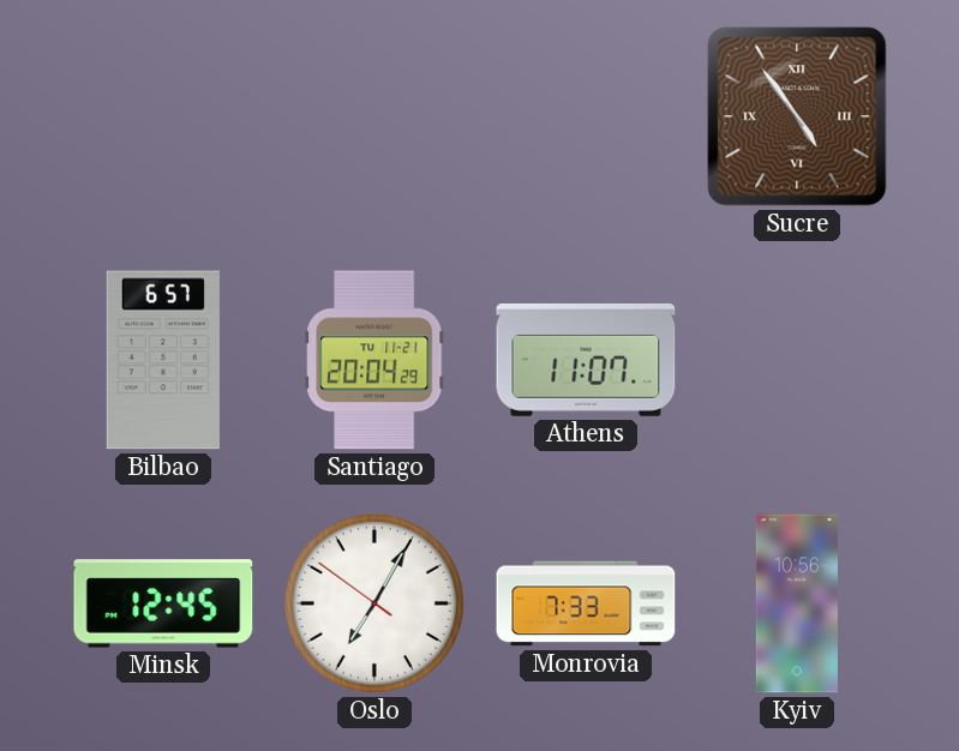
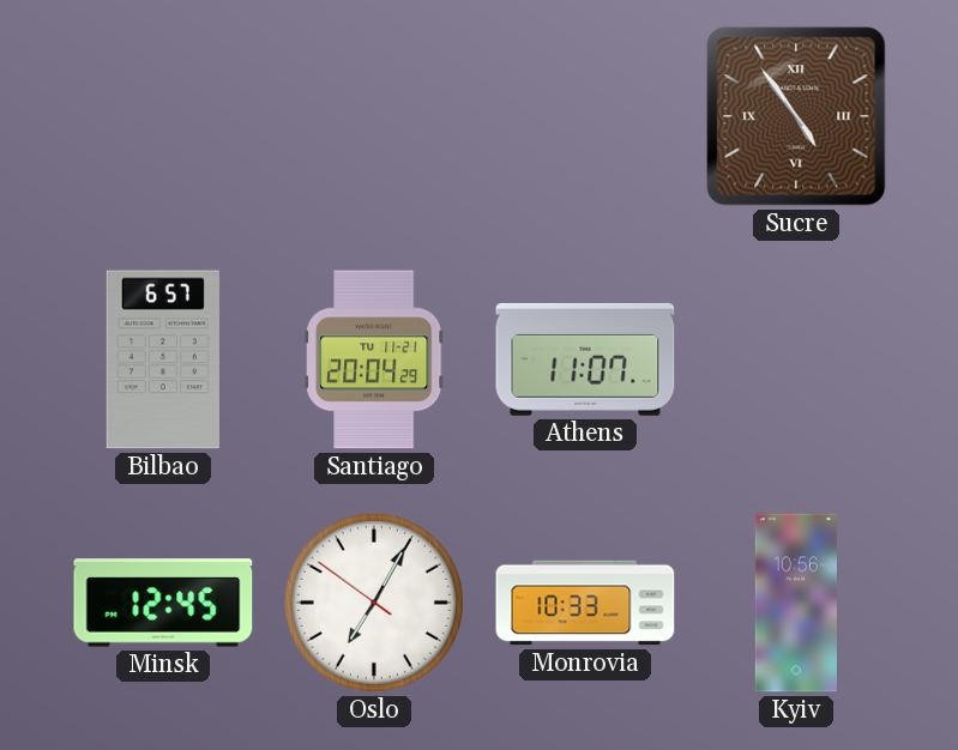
Monrovia: 7:33 -> 10:33
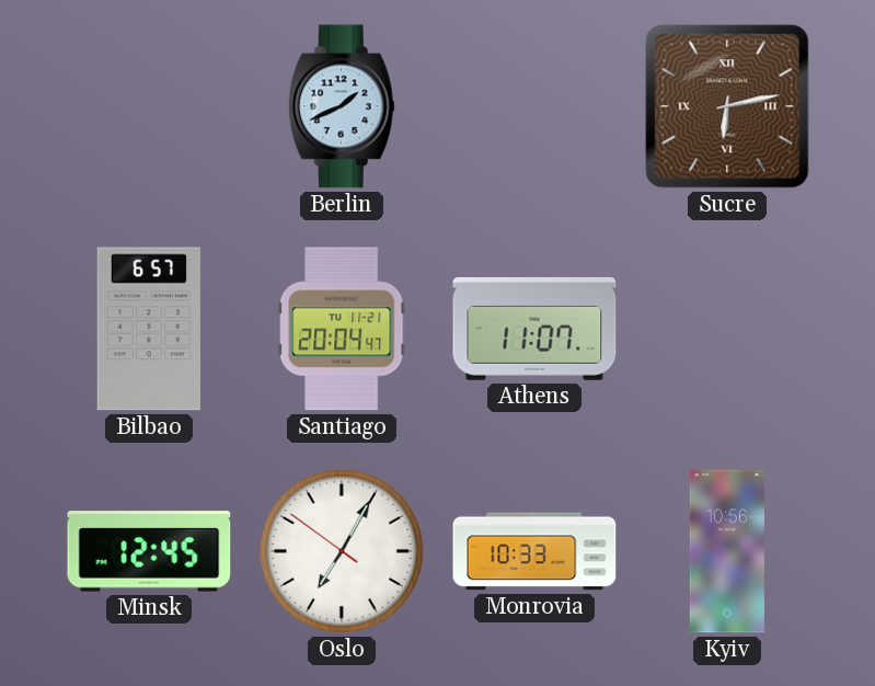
Berlin: none -> 1:41
Sucre: 4:54 -> 6:13
Santiago: 20:04:29 -> 20:04:47
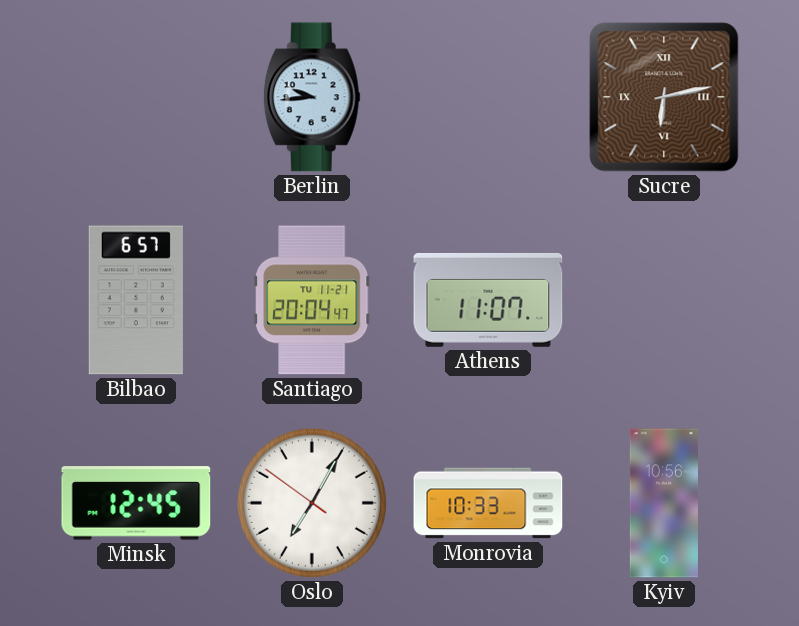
Berlin: 1:41 -> 9:44
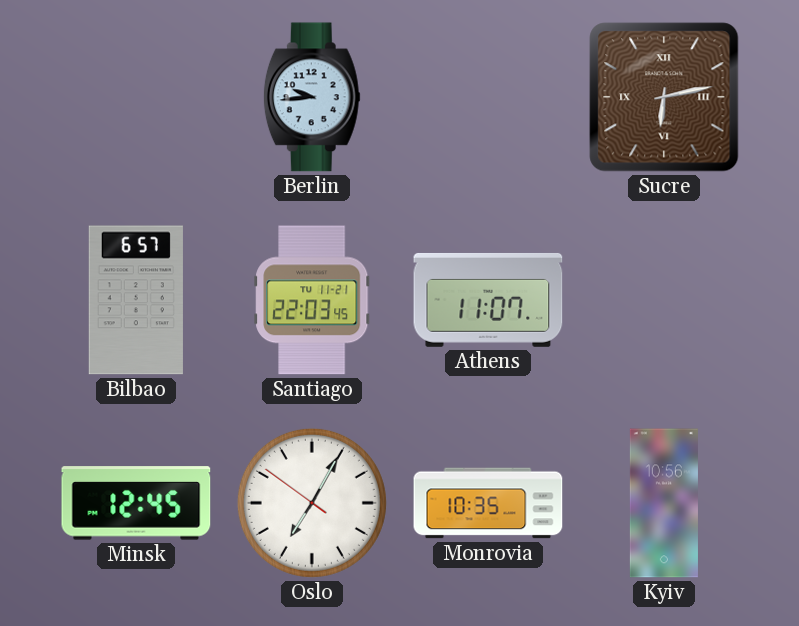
Santiago: 20:04 -> 22:03
Monrovia: 10:33 -> 10:35
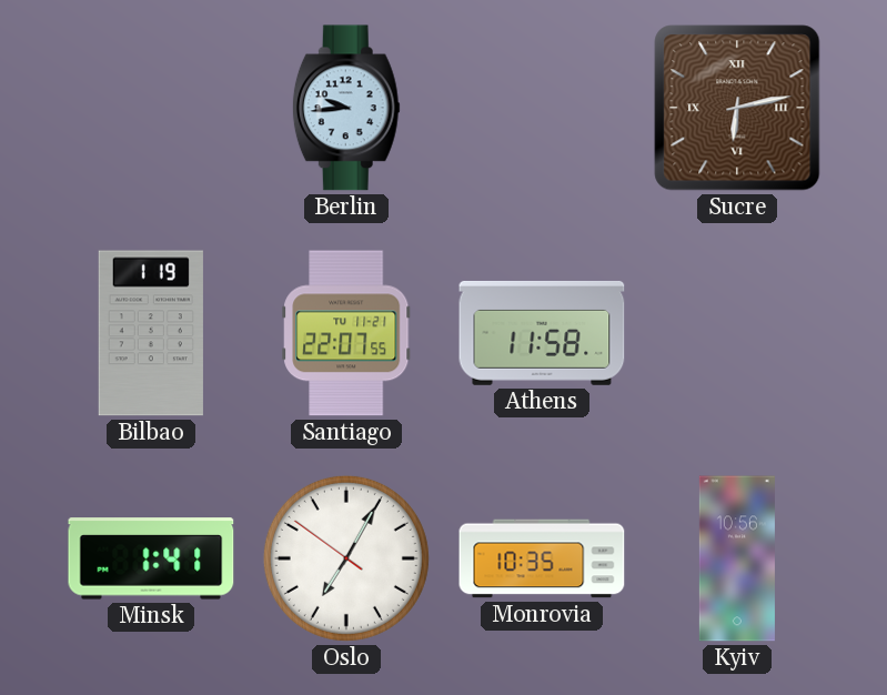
Bilbao: 6:57 -> 1:19
Santiago: 22:03 -> 22:07
Athens: 11:07 -> 11:58
Minsk: 12:45 -> 1:41
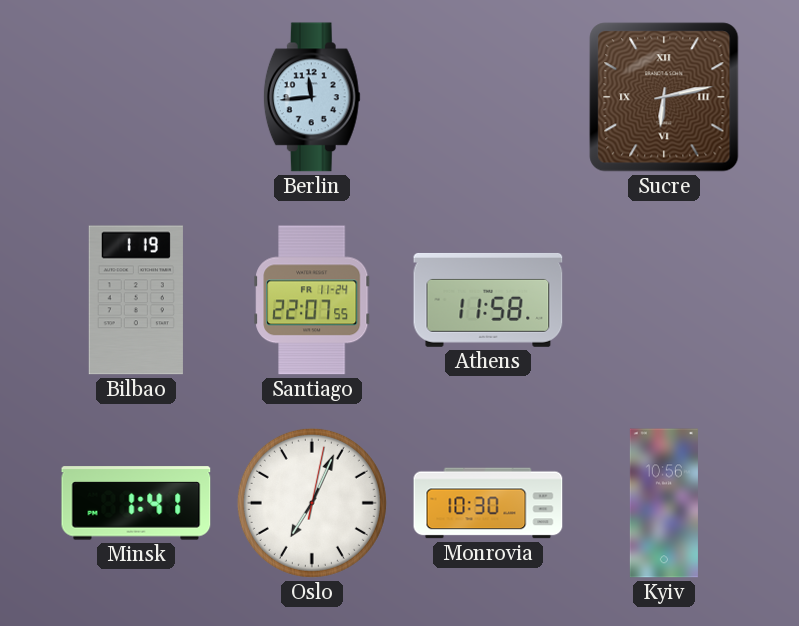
Berlin: 9:44 -> 11:44
Santiago date: TU 11-21 -> FR 11-24
Oslo: 7:04:51 -> 7:04:02
Monrovia: 10:35 -> 10:30
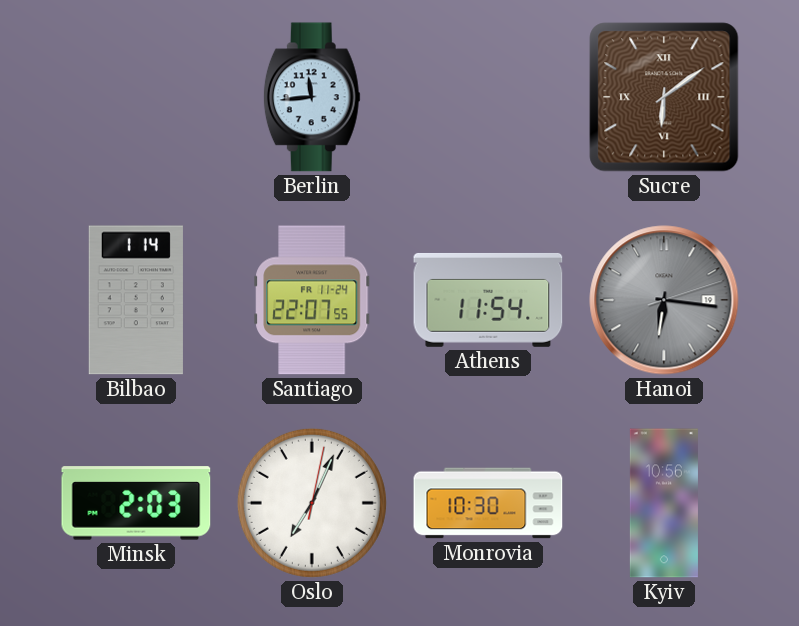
Sucre: 6:13 -> 6:09
Bilbao: 1:19 -> 1:14
Athens: 11:58 -> 11:54
Hanoi: none -> 6:16
Minsk: 1:41 -> 2:03
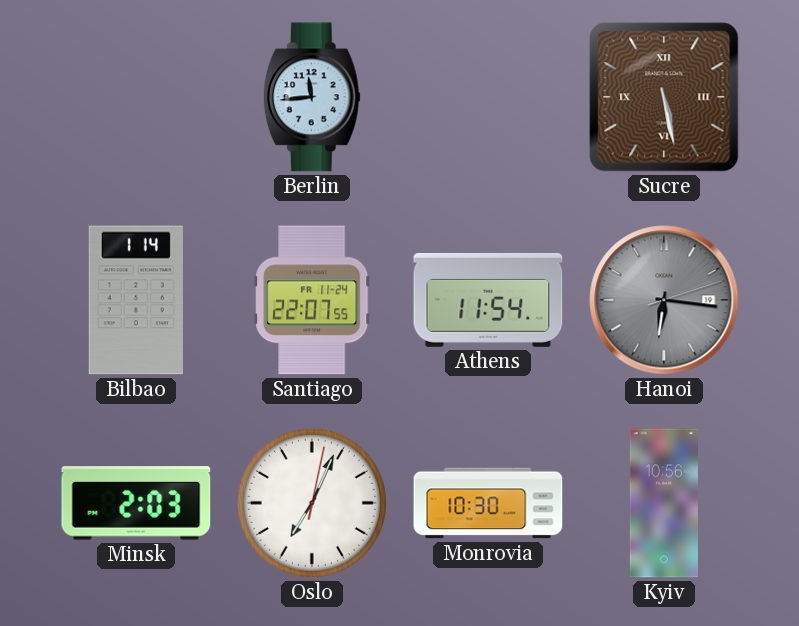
Sucre: 6:09 -> 5:28
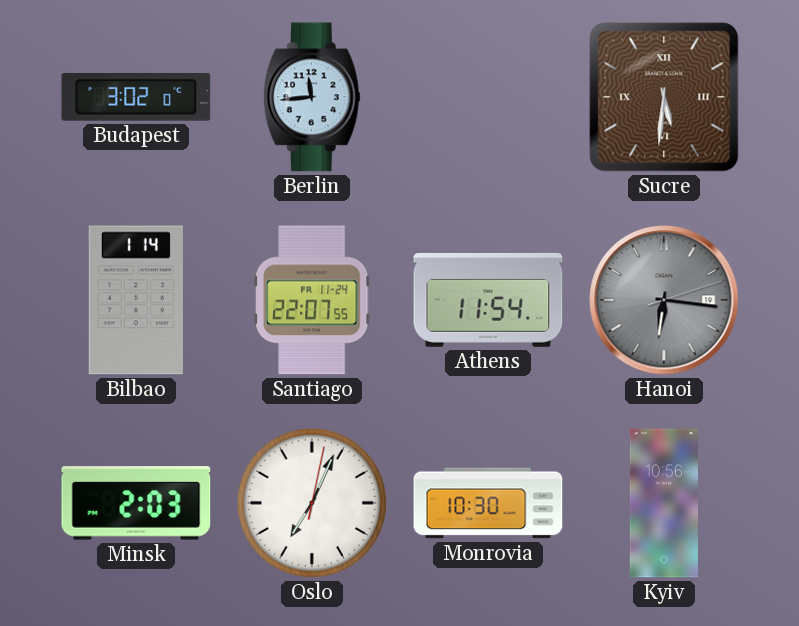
Budapest: none -> 3:02
Sucre: 5:28 -> 5:31
